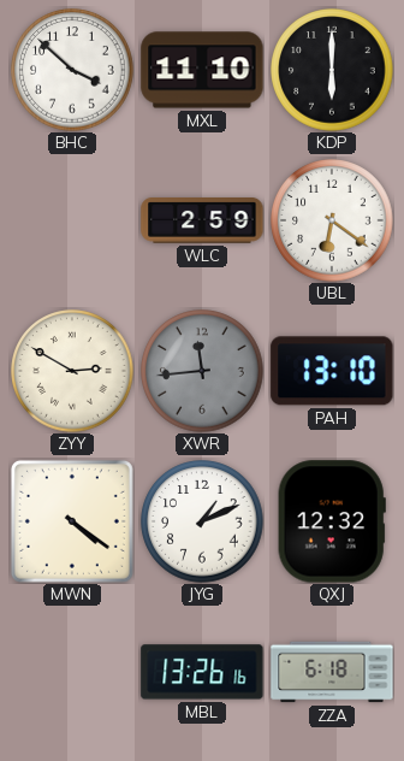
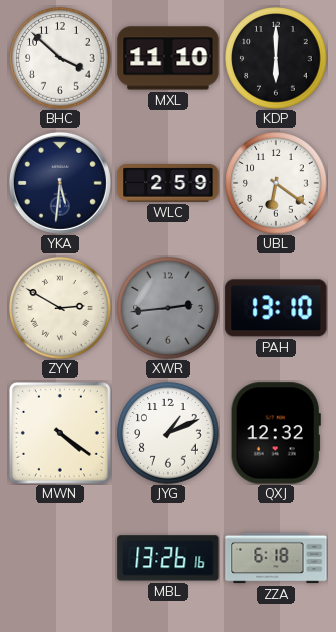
YKA: none -> 5:31
XWR: 11:44 -> 2:44
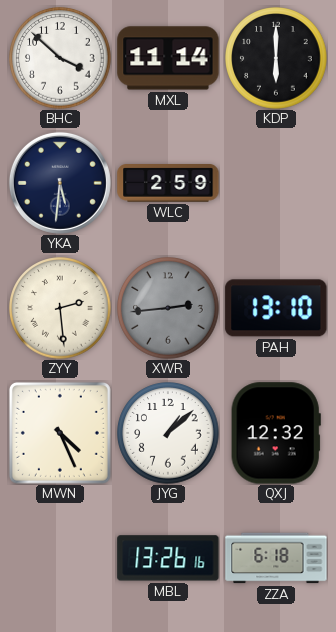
MXL: 11:10 -> 11:14
UBL: 6:21 -> none
ZYY: 2:50 -> 2:29
MWN: 4:21 -> 4:26
JYG: 1:11 -> 1:08
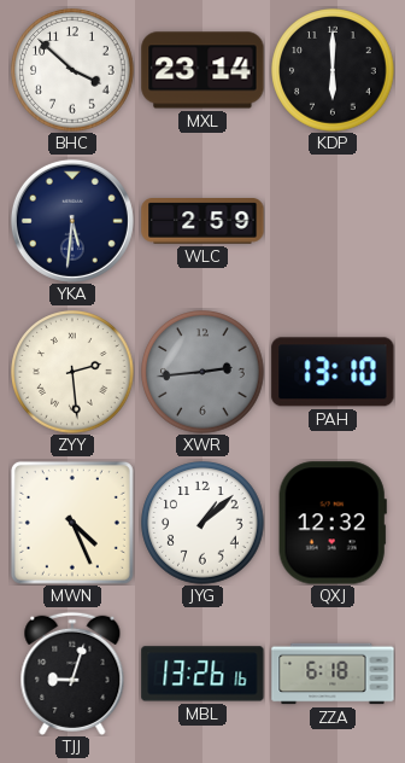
MXL: 11:14 -> 23:14
TJJ: none -> 9:03
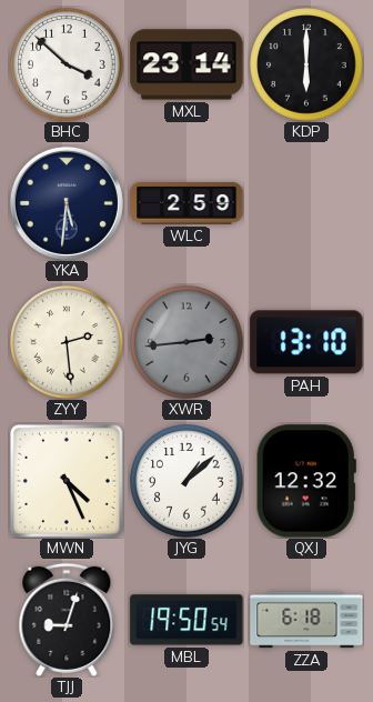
MBL: 13:26 -> 19:50
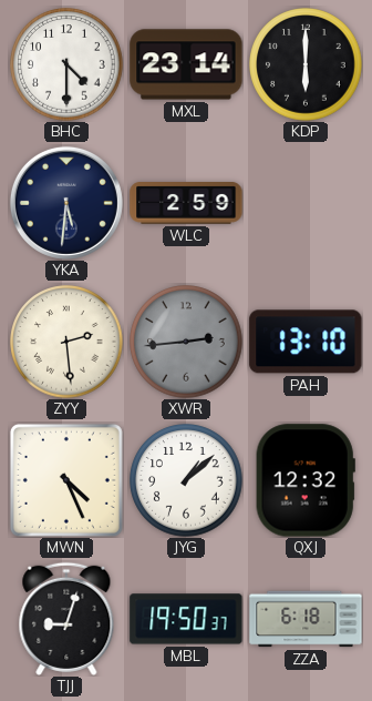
BHC: 3:52 -> 4:30
MBL: 19:50:54 -> 19:50:37
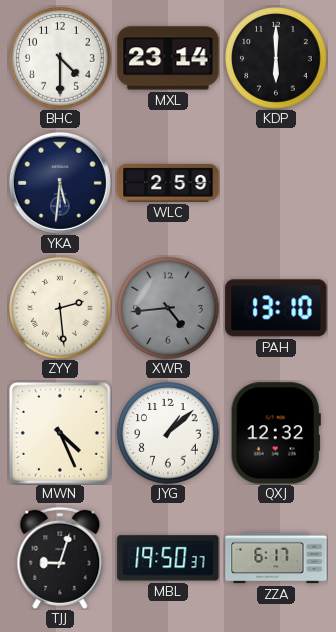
XWR: 2:44 -> 4:44
ZZA: 6:18 -> 6:17
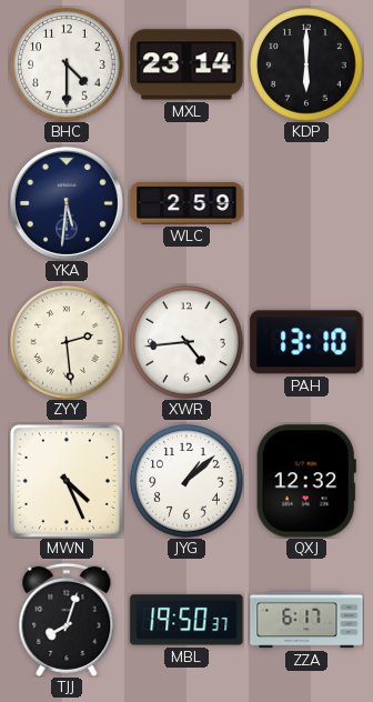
XWR dial: grey -> white
TJJ: 9:03 -> 8:03
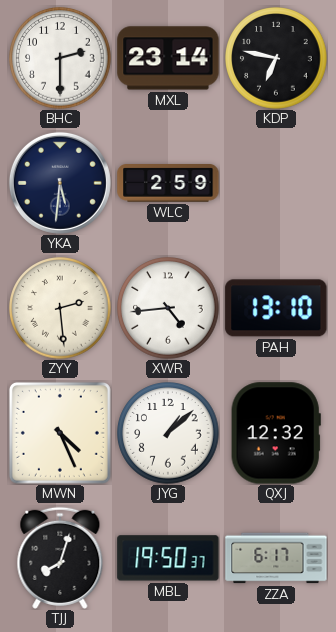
BHC: 4:30 -> 2:30
KDP: 6:00 -> 6:47
